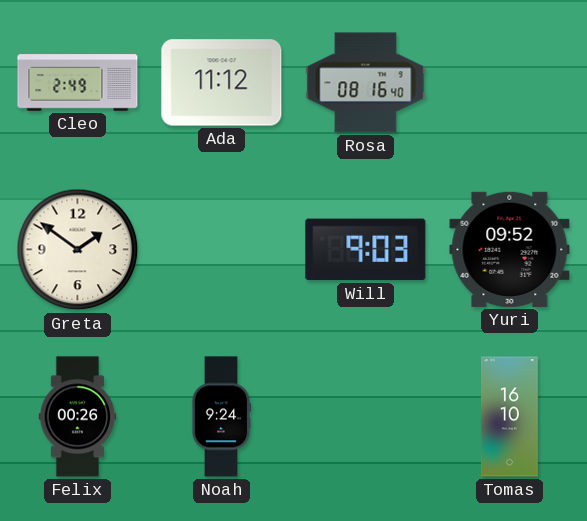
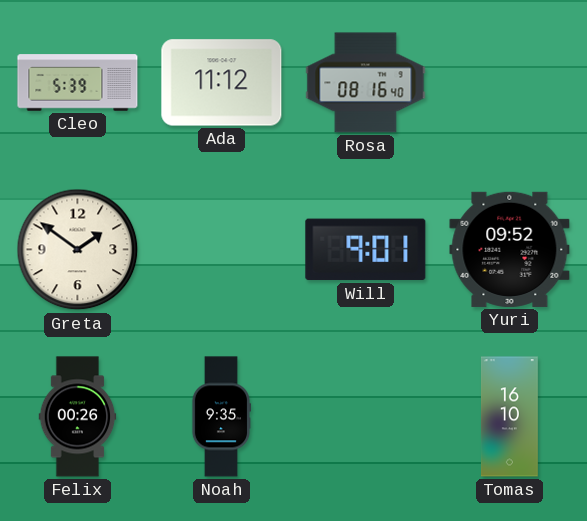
Cleo: 2:49 -> 5:39
Will: 9:03 -> 9:01
Noah: 9:24 -> 9:35
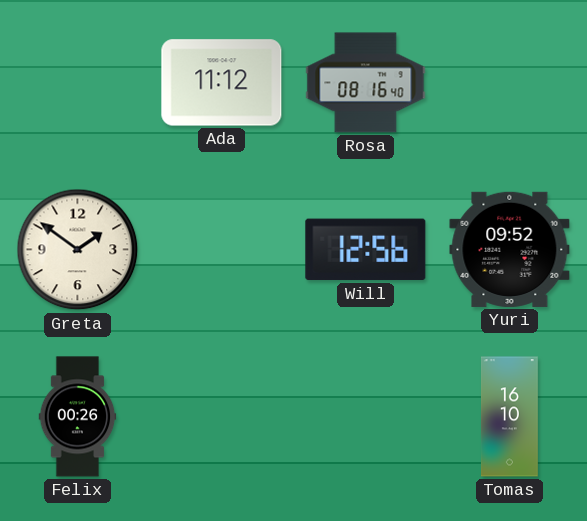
Cleo: 5:39 -> none
Will: 9:01 -> 12:56
Noah: 9:35 -> none
